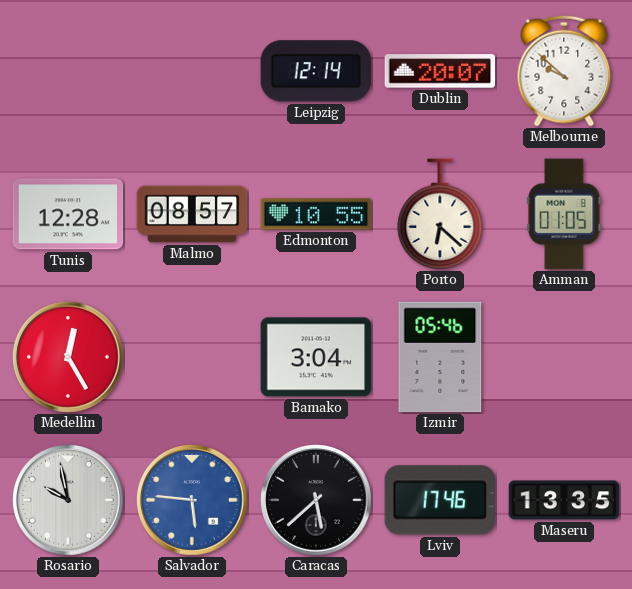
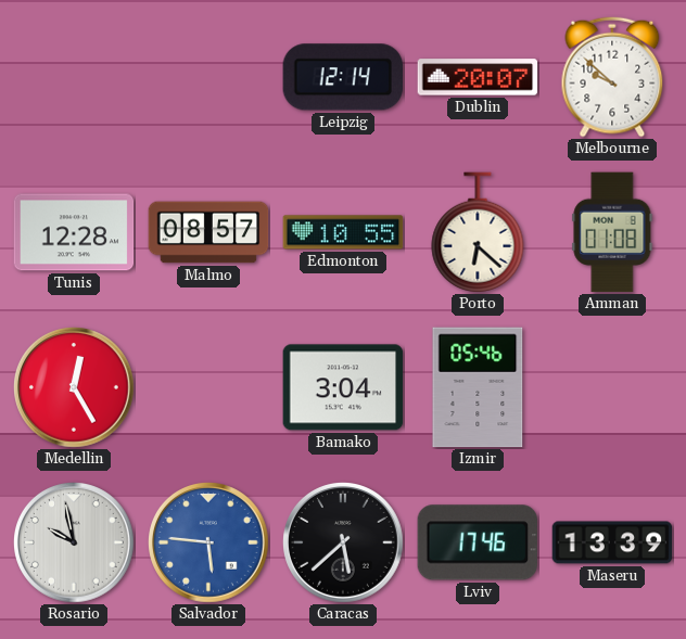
Amman: 01:05 -> 01:08
Maseru: 13:35 -> 13:39
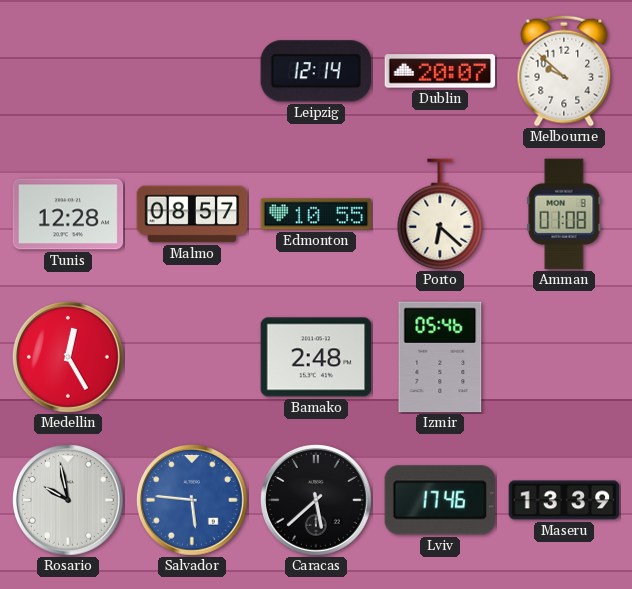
Bamako: 3:04 -> 2:48
